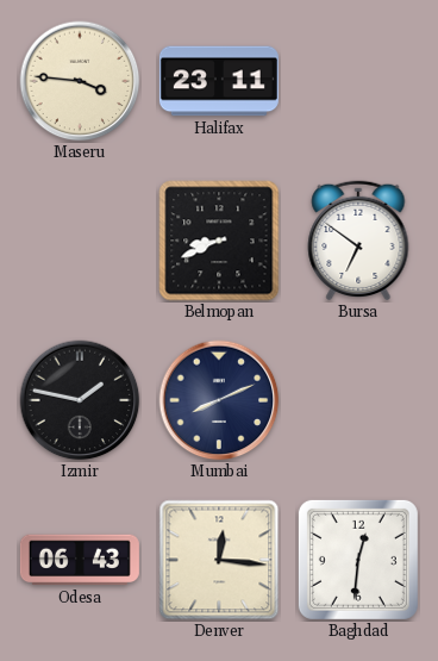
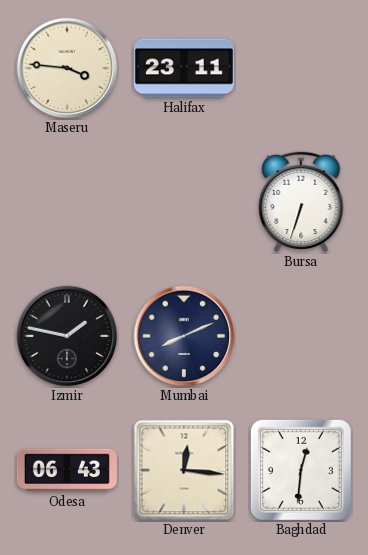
Belmopan: 8:41 -> none
Bursa: 6:51 -> 6:33
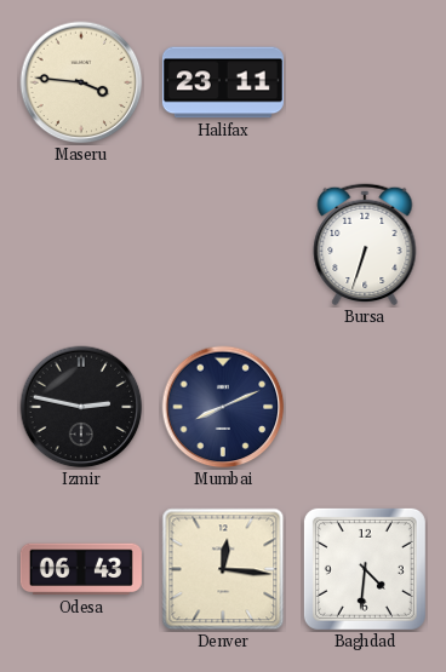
Izmir: 1:47 -> 2:47
Baghdad: 12:31 -> 4:31
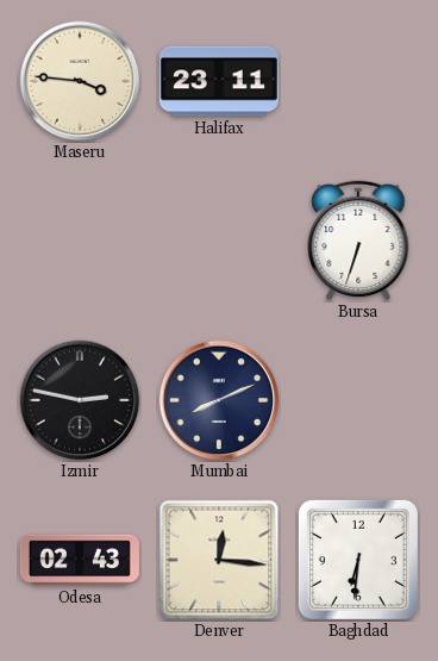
Odesa: 06:43 -> 02:43
Baghdad: 4:31 -> 6:31
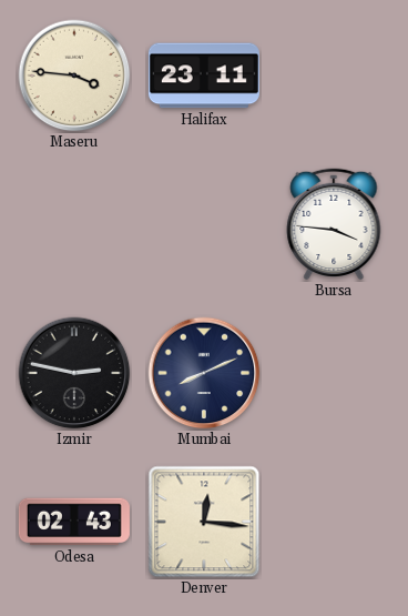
Bursa: 6:33 -> 3:46
Baghdad: 6:31 -> none
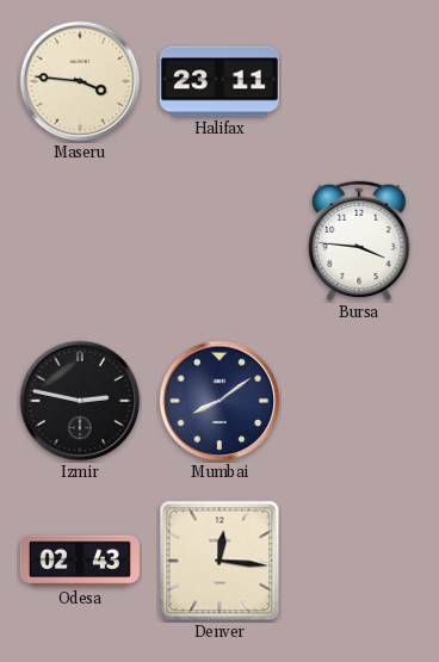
Mumbai: 8:11 -> 8:09
